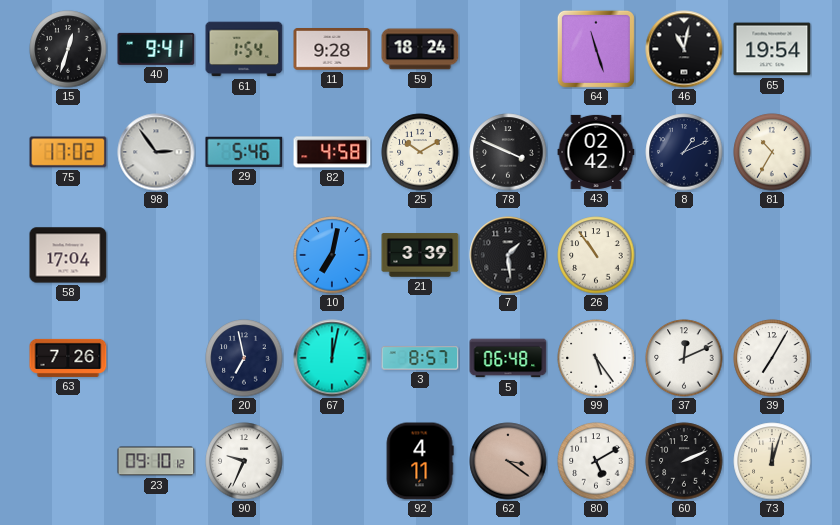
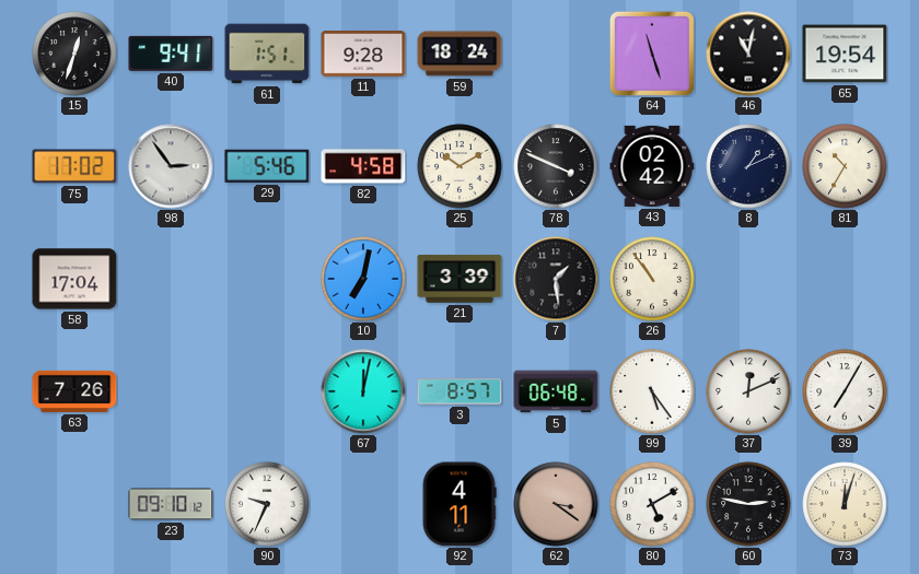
61: 1:54 -> 1:51
20: 6:58 -> none
60: 2:11 -> 2:47
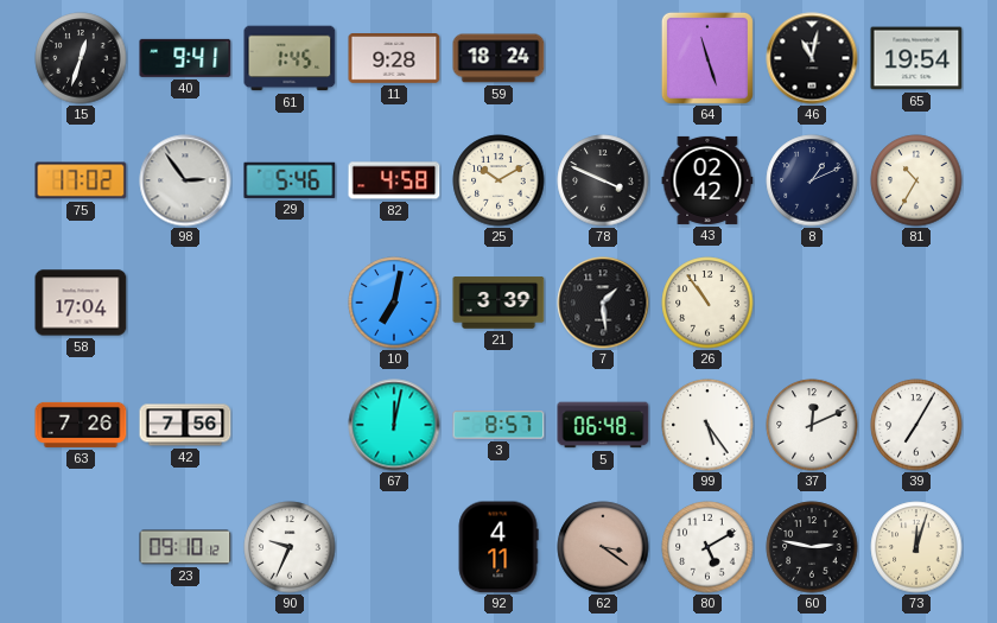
61: 1:51 -> 1:45
42: none -> 7:56
